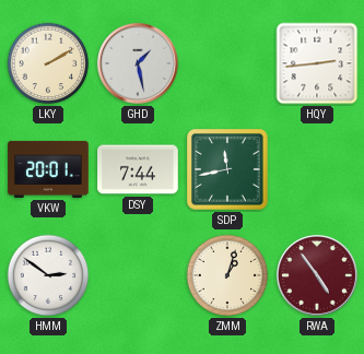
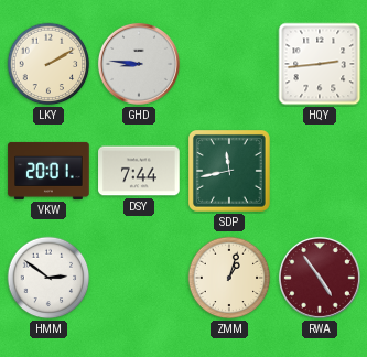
GHD: 1:28 -> 8:46
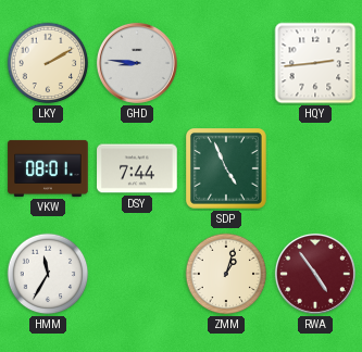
VKW: 20:01 -> 08:01
SDP: 11:43 -> 4:56
HMM: 2:51 -> 11:35
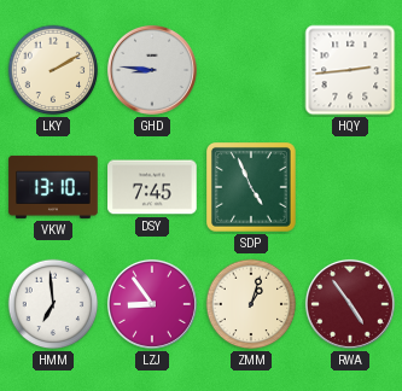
VKW: 08:01 -> 13:10
DSY: 7:44 -> 7:45
HMM: 11:35 -> 6:59
LZJ: none -> 8:54
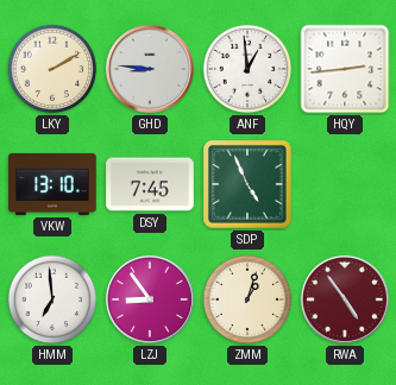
ANF: none -> 12:59
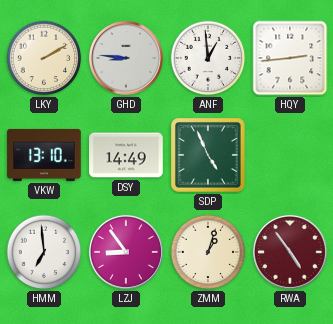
DSY: 7:45 -> 14:49
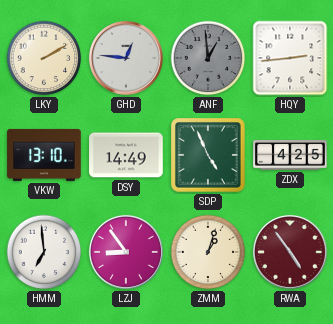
GHD: 8:46 -> 12:46
ANF dial: white -> grey
ZDX: none -> 4:25
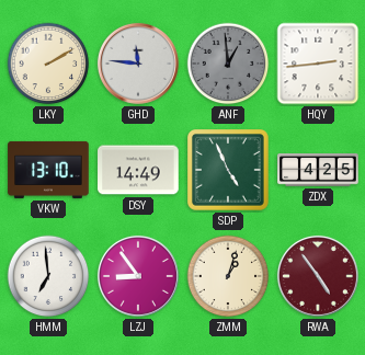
GHD: 12:46 -> 11:46
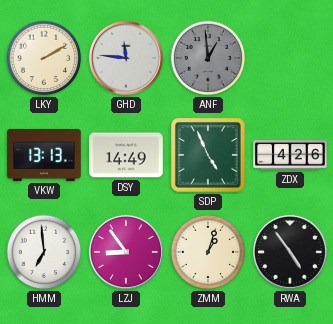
HQY: 2:44 -> none
VKW: 13:10 -> 13:13
ZDX: 4:25 -> 4:26
RWA dial: burgundy -> black
